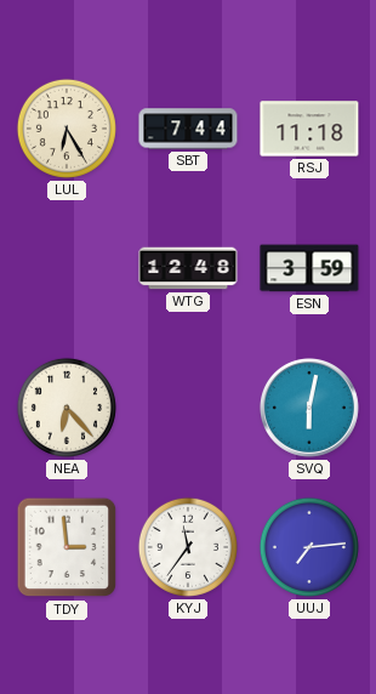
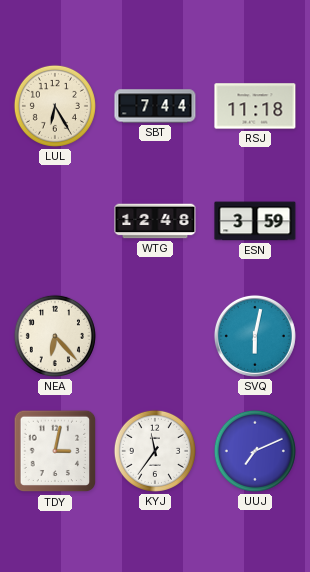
TDY: 2:59 -> 3:02
UUJ: 7:14 -> 7:11
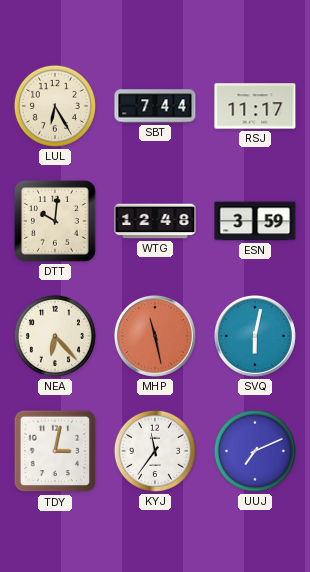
RSJ: 11:18 -> 11:17
DTT: none -> 10:01
MHP: none -> 11:28
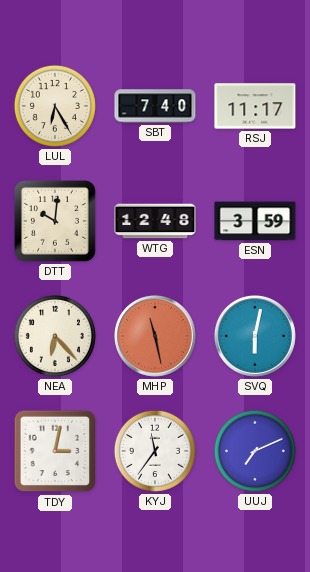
SBT: 7:44 -> 7:40
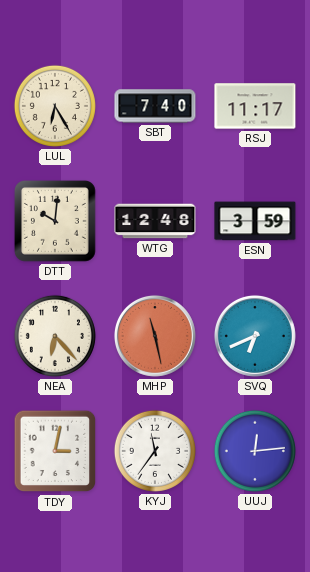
SVQ: 6:02 -> 6:41
UUJ: 7:11 -> 12:14
